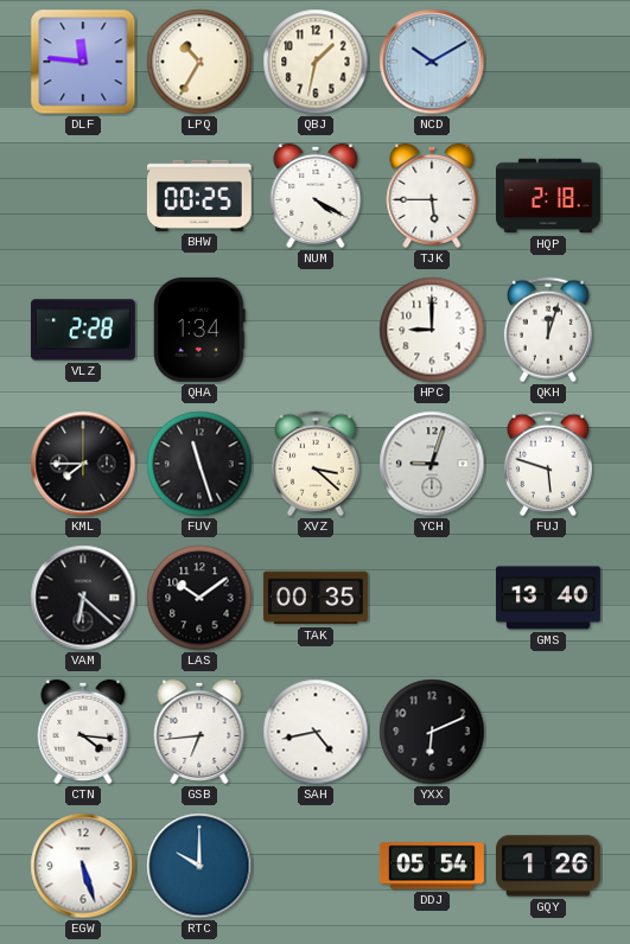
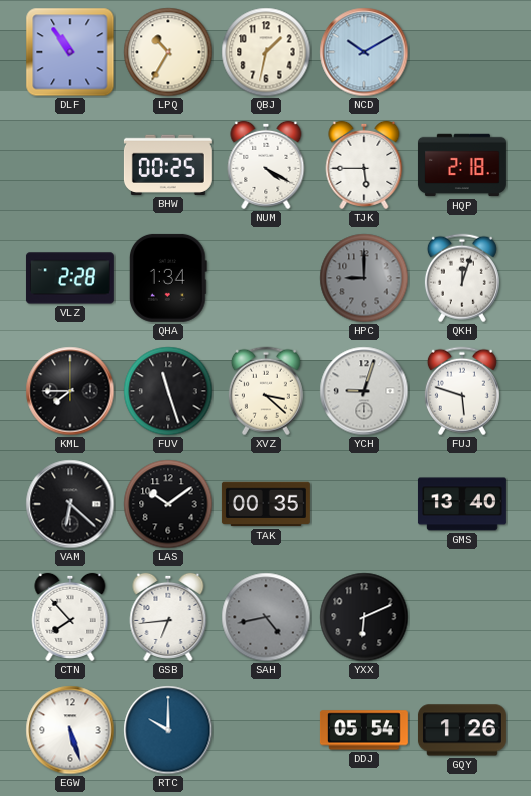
DLF: 11:46 -> 10:54
HPC dial: white -> grey
CTN: 4:16 -> 7:53
SAH dial: white -> grey
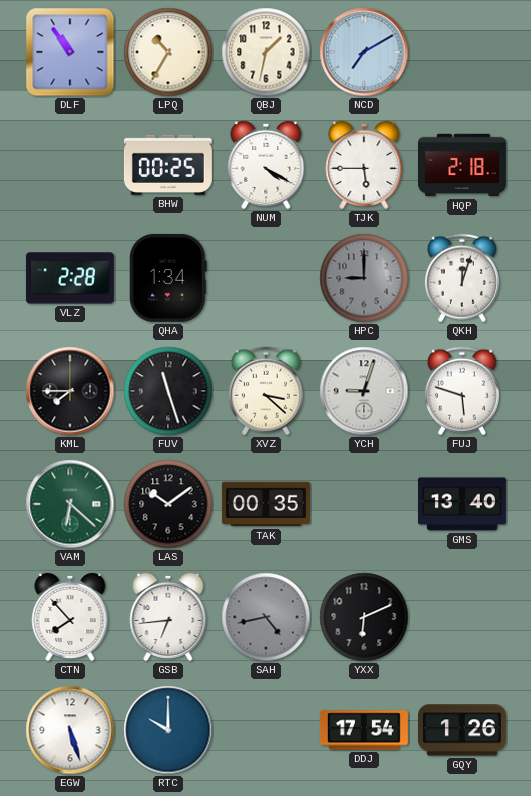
NCD: 10:10 -> 7:10
VAM dial: black -> green
DDJ: 05:54 -> 17:54
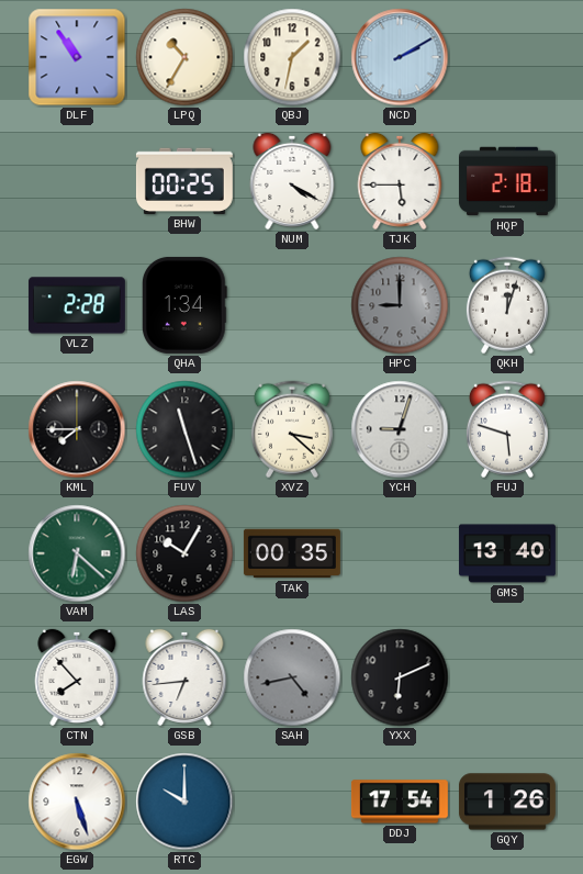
NCD: 7:10 -> 2:10
LAS: 10:09 -> 10:05
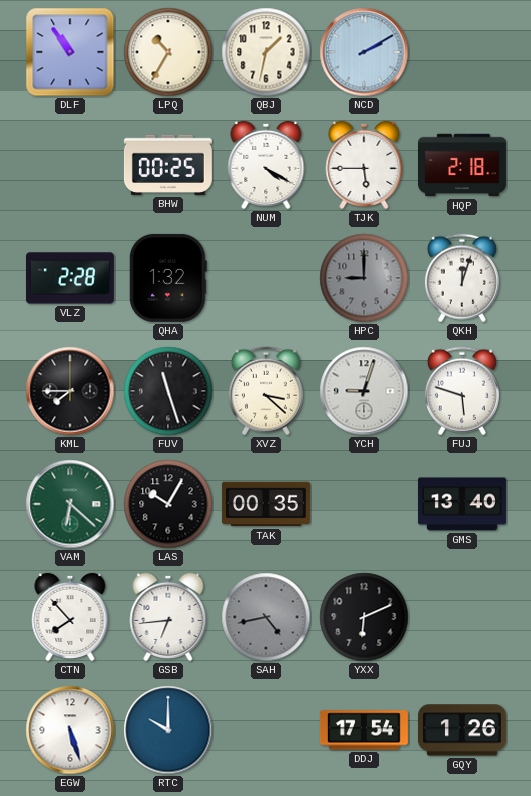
QHA: 1:34 -> 1:32
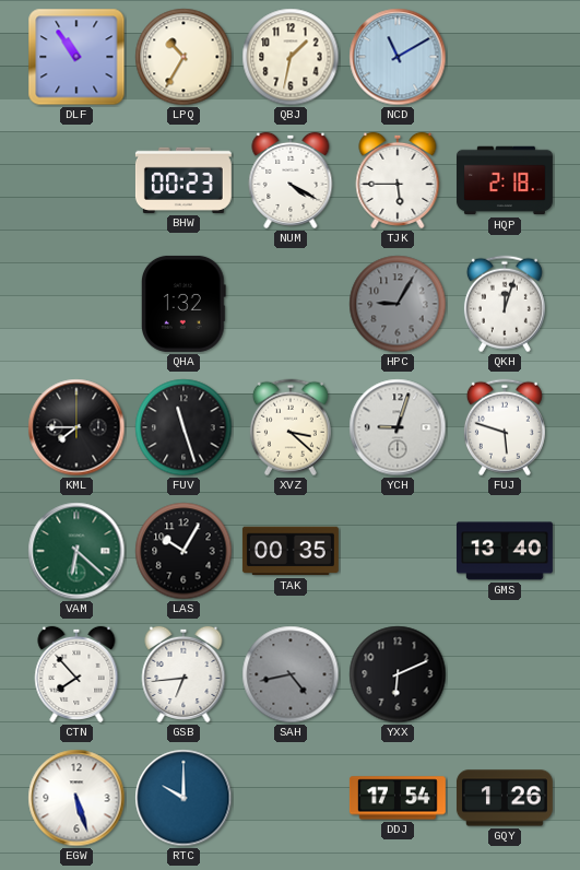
NCD: 2:10 -> 11:10
BHW: 00:25 -> 00:23
VLZ: 2:28 -> none
HPC: 9:00 -> 9:05
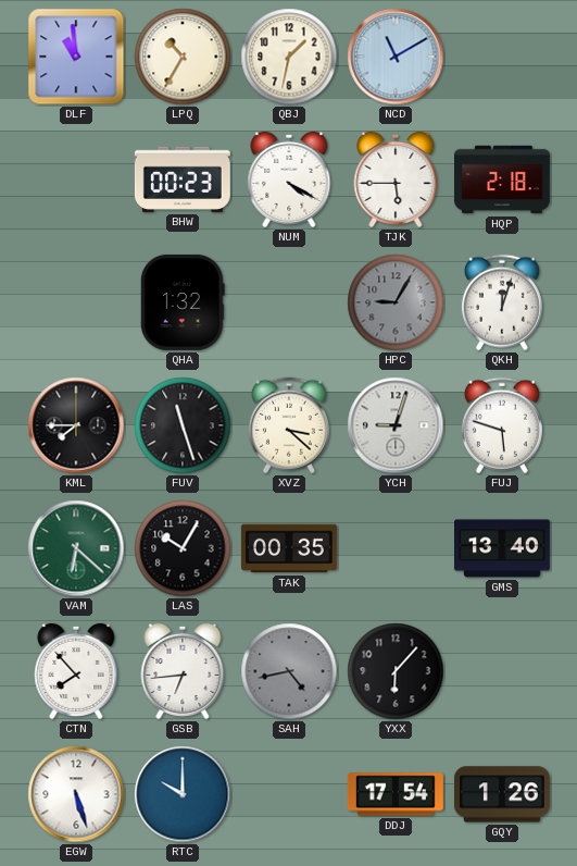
DLF: 10:54 -> 10:59
YXX: 6:11 -> 6:07
